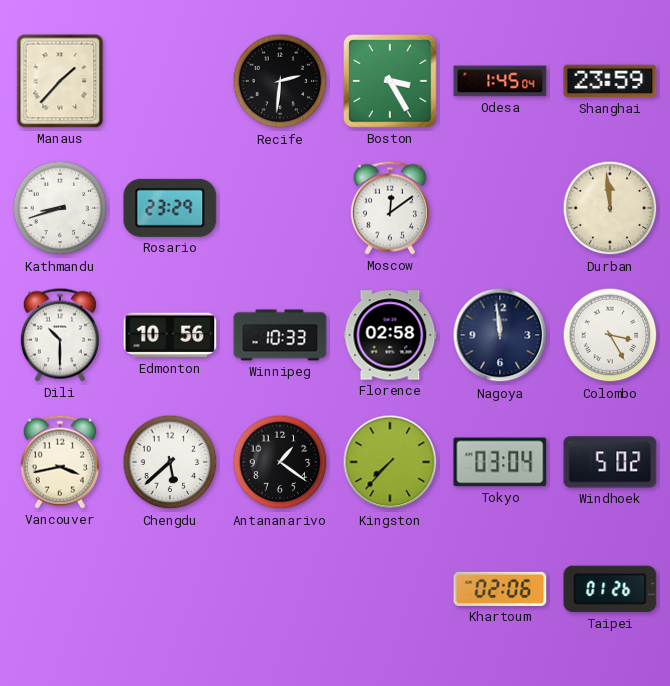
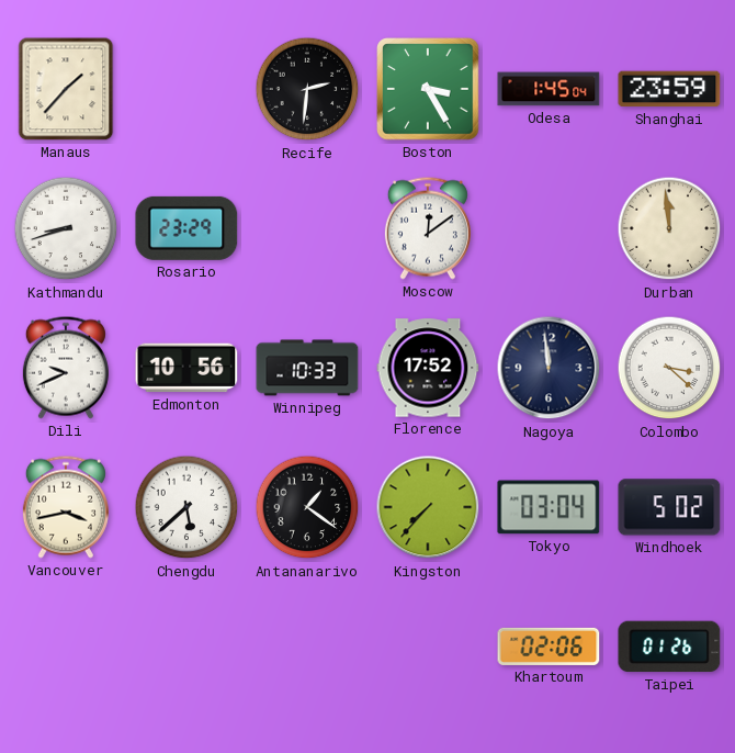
Dili: 10:30 -> 9:41
Florence: 02:58 -> 17:52
Colombo: 3:25 -> 3:22
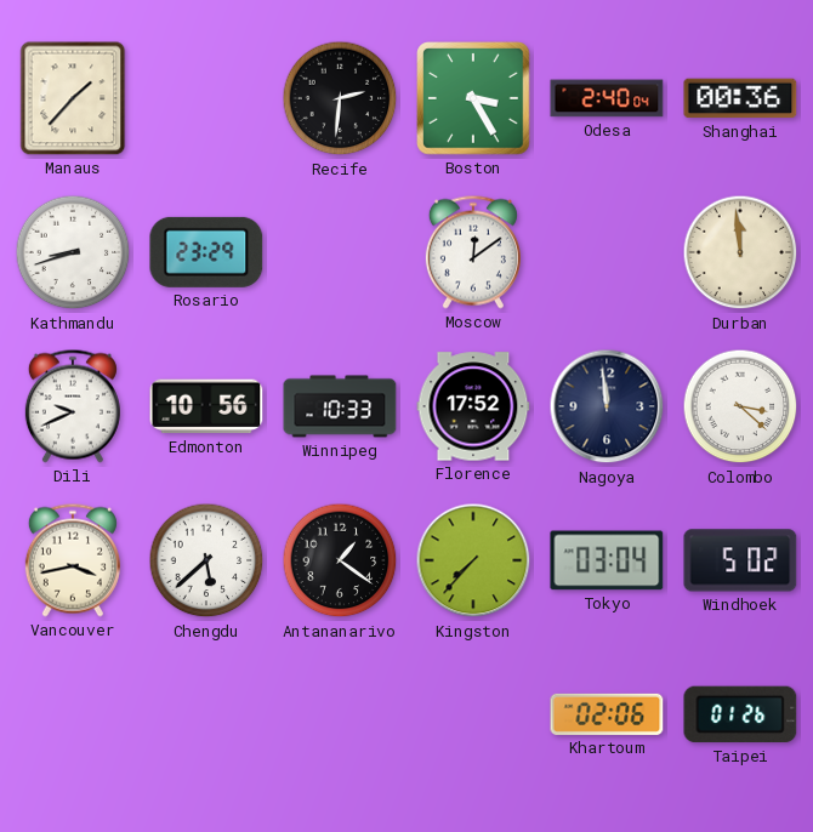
Odesa: 1:45 -> 2:40
Shanghai: 23:59 -> 00:36
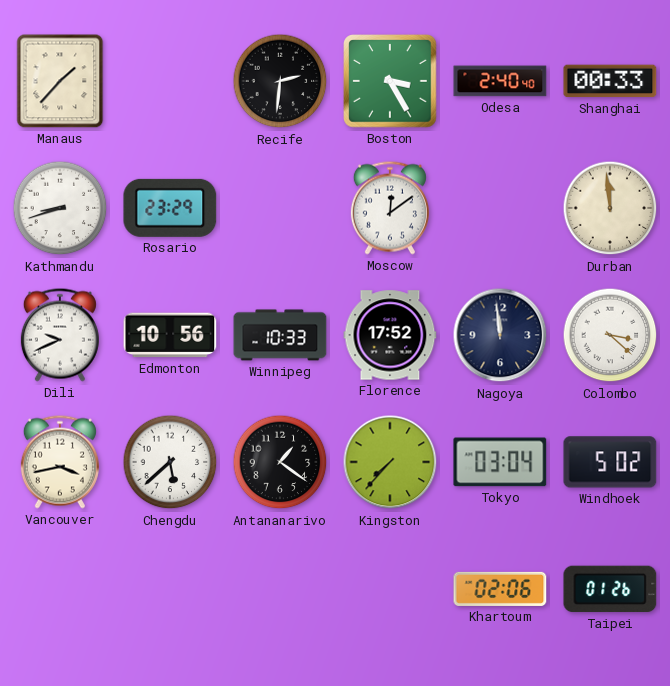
Odesa: 2:40:04 -> 2:40:40
Shanghai: 00:36 -> 00:33
